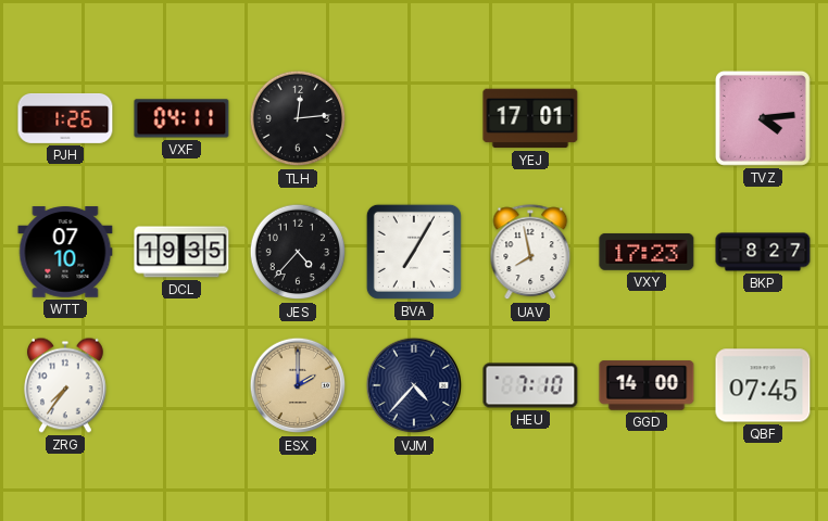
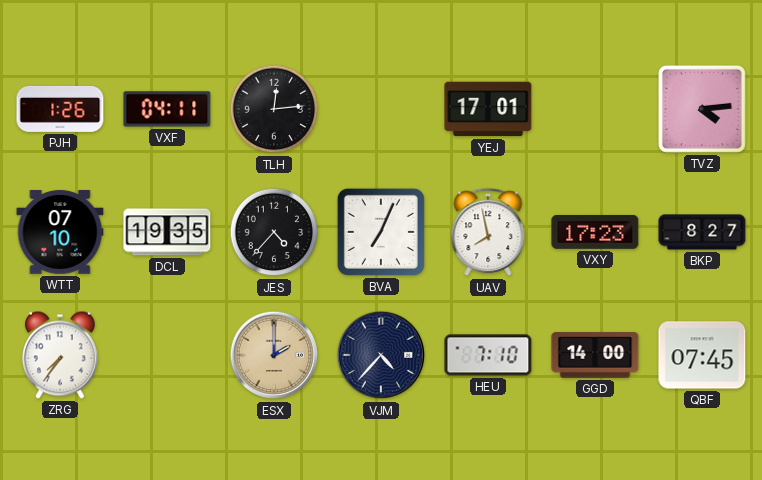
BVA: 7:05 -> 7:04
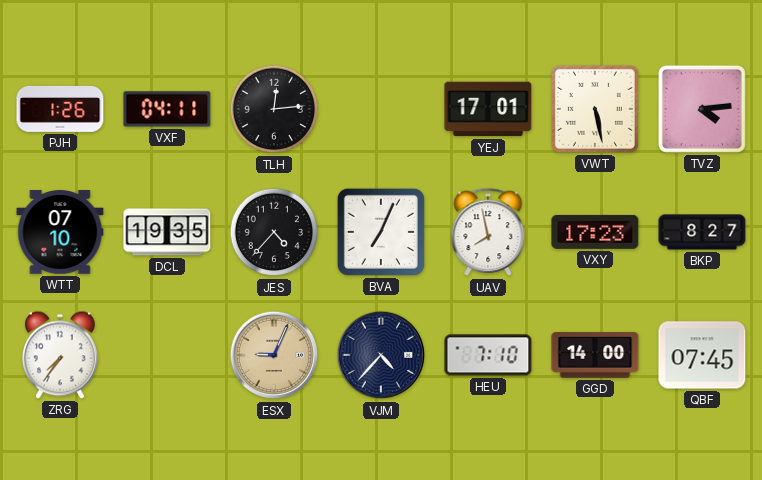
VWT: none -> 5:28
ESX: 2:00 -> 9:04
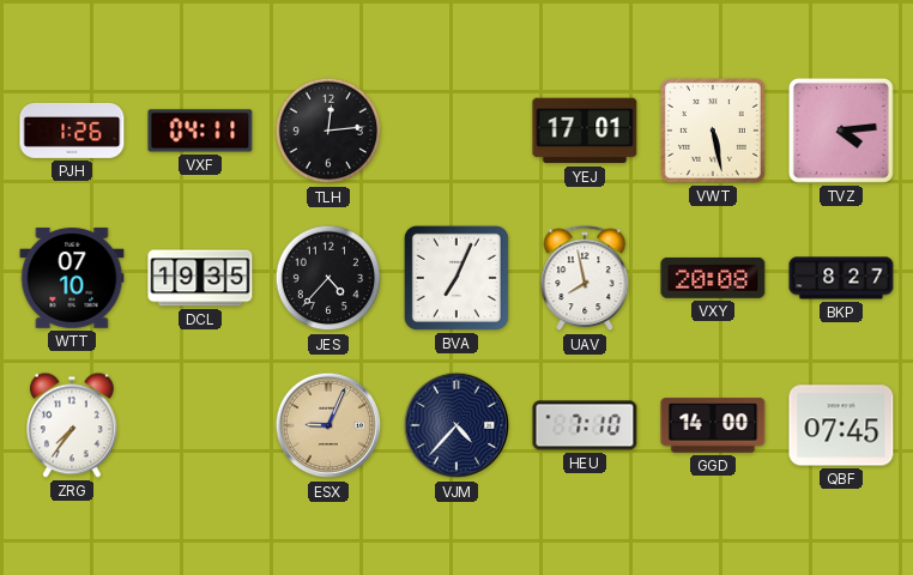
VXY: 17:23 -> 20:08
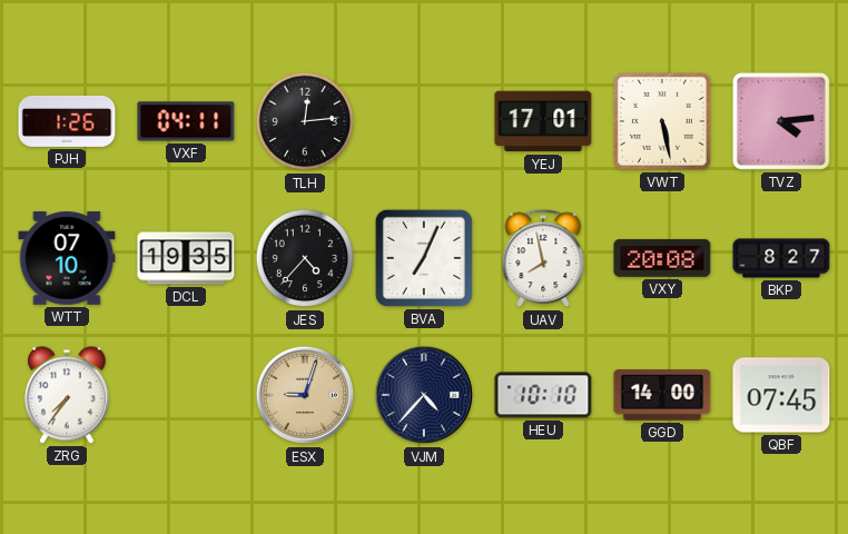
ESX: 9:04 -> 9:03
HEU: 7:10 -> 10:10
